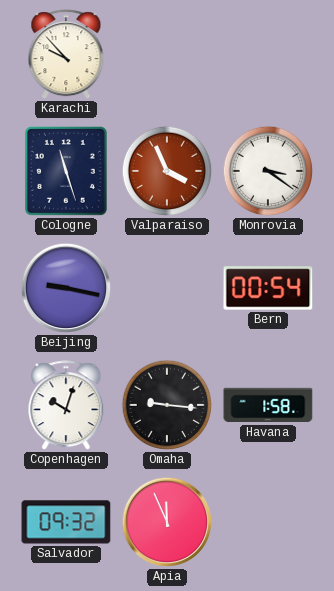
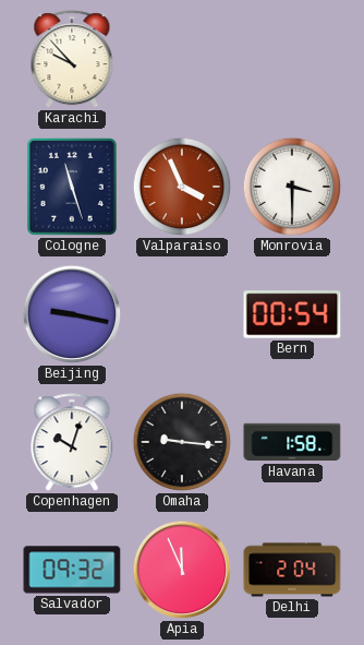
Monrovia: 3:21 -> 3:30
Delhi: none -> 2:04
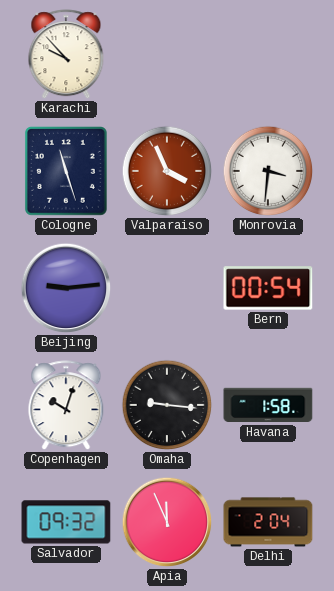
Monrovia: 3:30 -> 3:31
Beijing: 9:17 -> 9:14
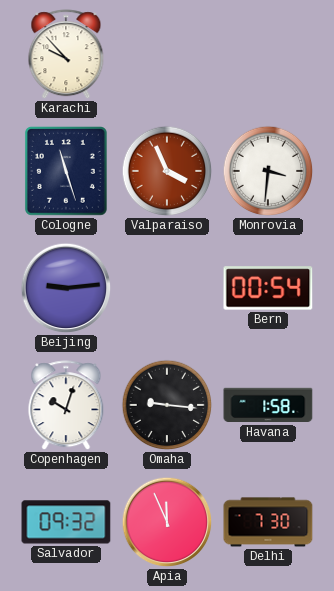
Delhi: 2:04 -> 7:30
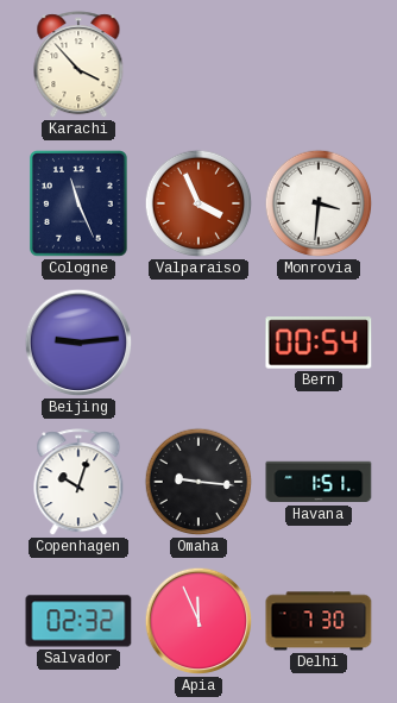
Karachi: 9:53 -> 3:53
Cologne: 11:27 -> 11:26
Havana: 1:58 -> 1:51
Salvador: 09:32 -> 02:32
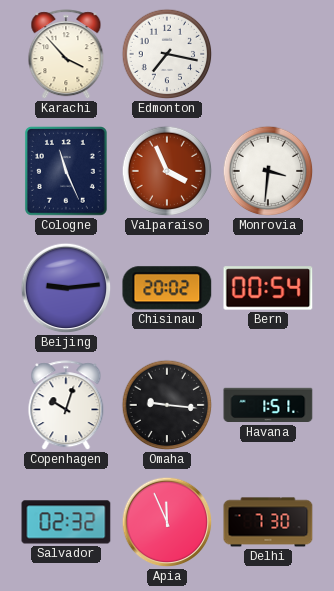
Edmonton: none -> 7:17
Chisinau: none -> 20:02
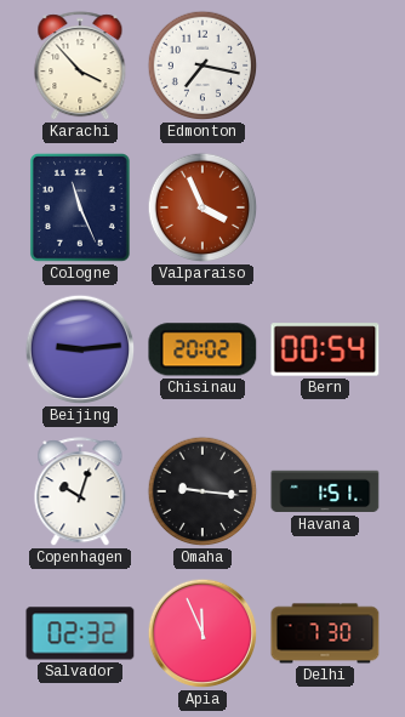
Monrovia: 3:31 -> none
